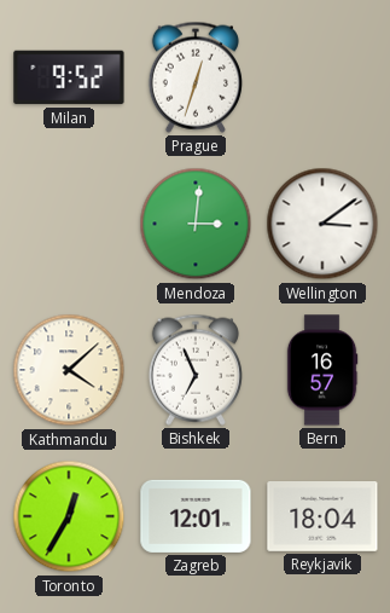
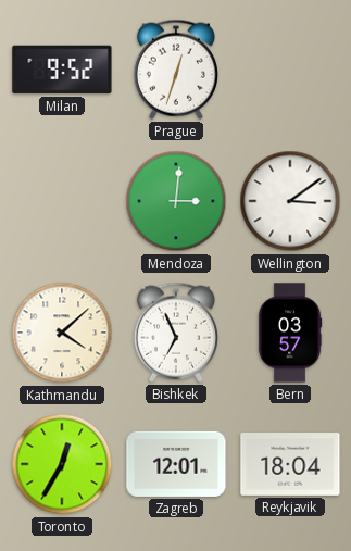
Bern: 16:57 -> 03:57
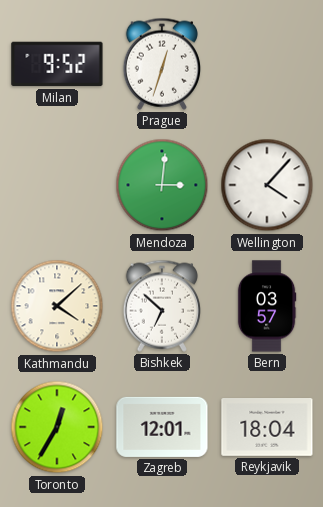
Wellington: 3:09 -> 4:07
Bishkek: 6:56 -> 6:52
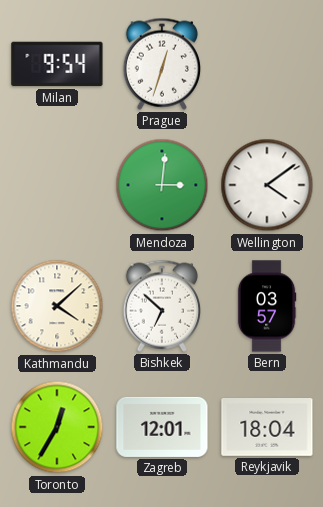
Milan: 9:52 -> 9:54
Wellington: 4:07 -> 4:09
